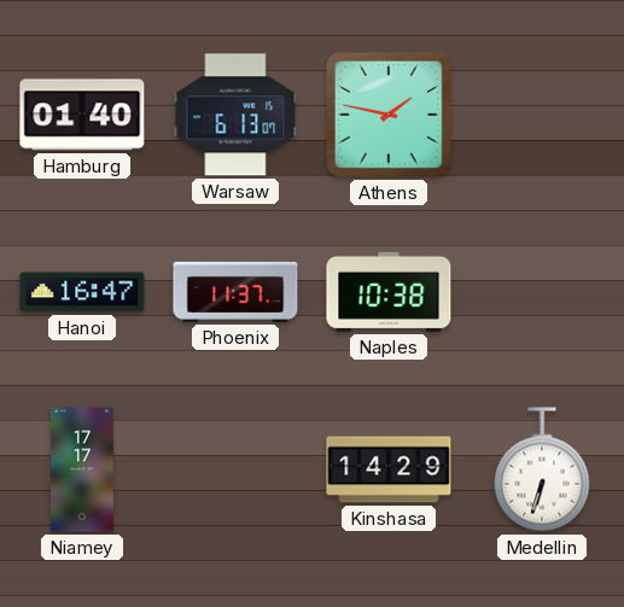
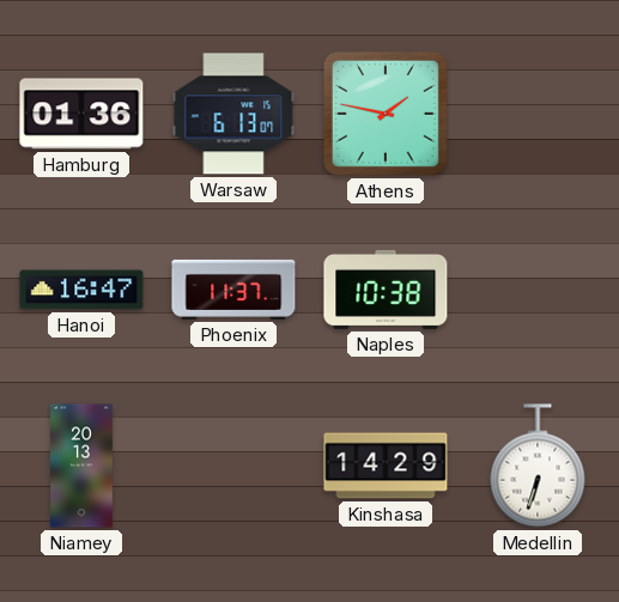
Hamburg: 01:40 -> 01:36
Niamey: 17:17 -> 20:13
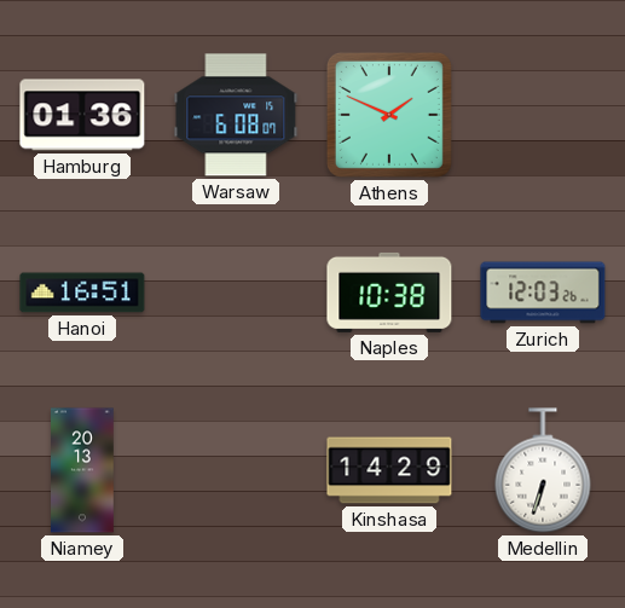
Warsaw: 6:13 -> 6:08
Athens: 1:47 -> 1:49
Hanoi: 16:47 -> 16:51
Phoenix: 11:37 -> none
Zurich: none -> 12:03
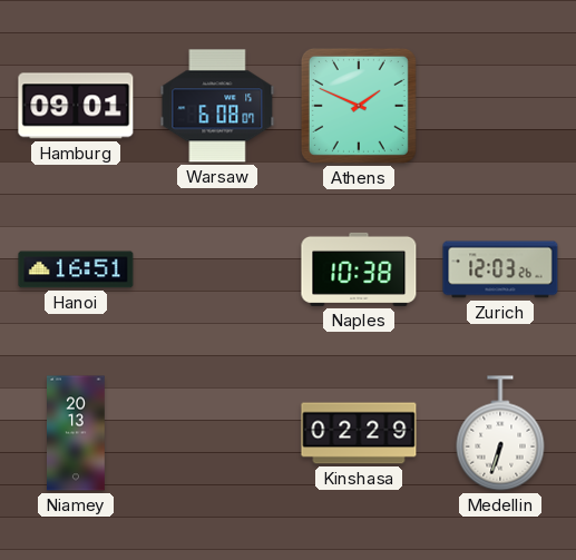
Hamburg: 01:36 -> 09:01
Kinshasa: 14:29 -> 02:29
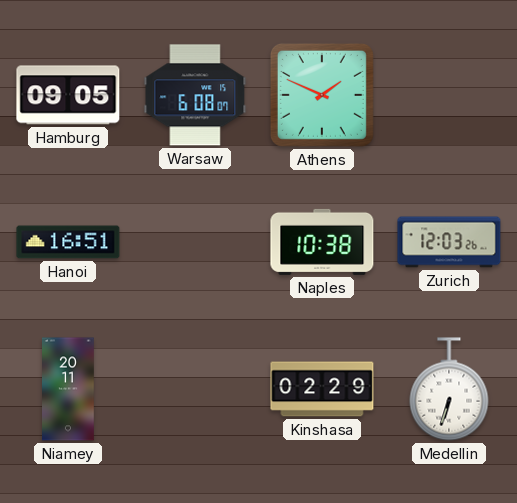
Hamburg: 09:01 -> 09:05
Niamey: 20:13 -> 20:11
